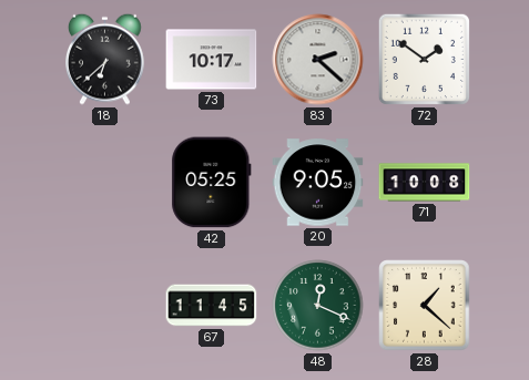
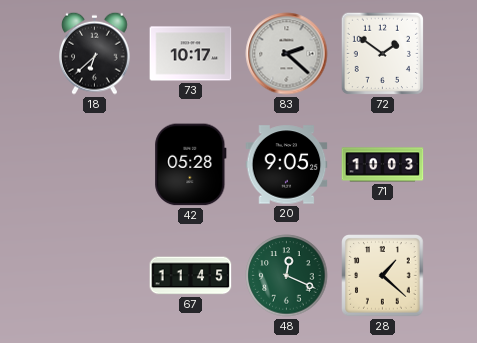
42: 05:25 -> 05:28
71: 10:08 -> 10:03
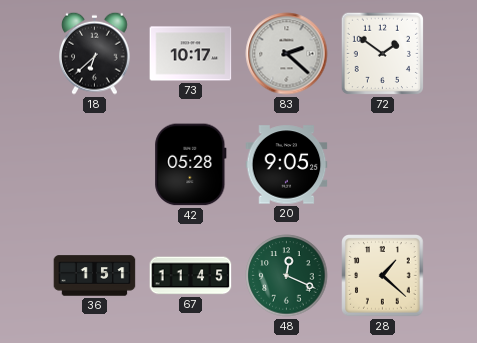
71: 10:03 -> none
36: none -> 1:51
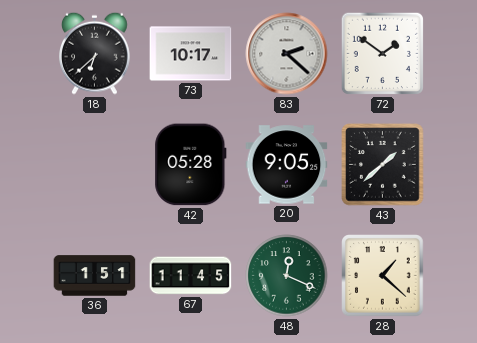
43: none -> 1:38
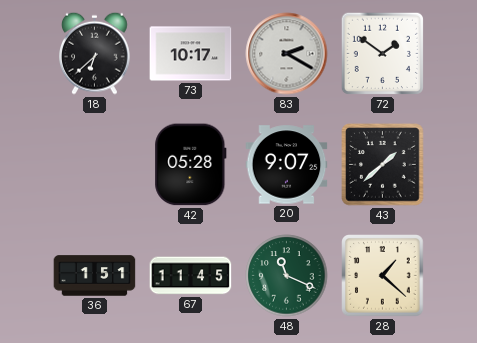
83: 2:22 -> 2:20
20: 9:05 -> 9:07
48: 12:19 -> 11:19
